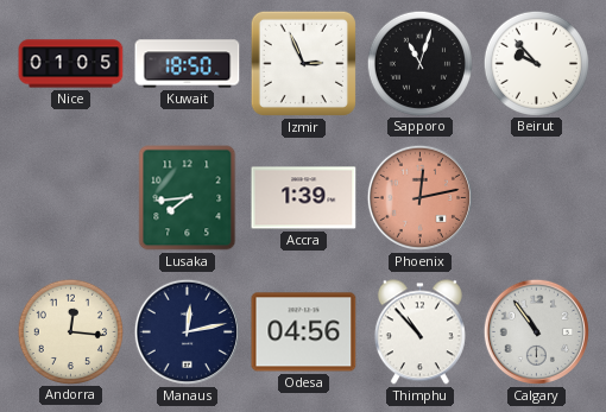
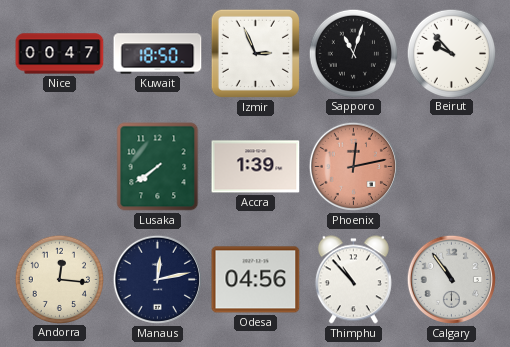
Nice: 01:05 -> 00:47
Lusaka: 7:44 -> 7:39
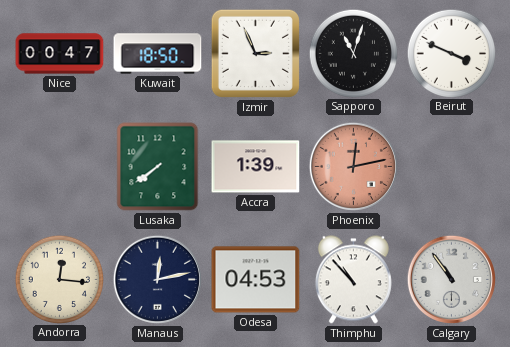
Beirut: 9:53 -> 3:49
Odesa: 04:56 -> 04:53
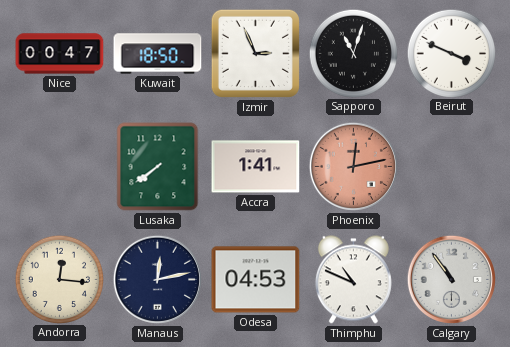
Accra: 1:39 -> 1:41
Thimphu: 10:53 -> 10:49
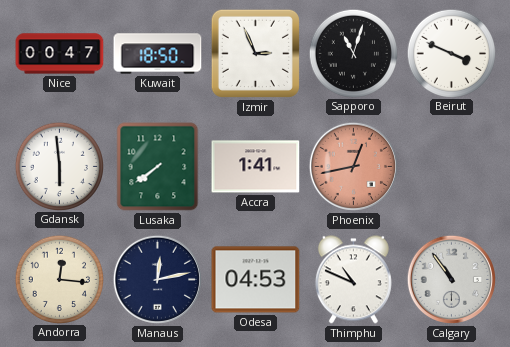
Gdansk: none -> 5:59
Phoenix: 12:13 -> 12:43
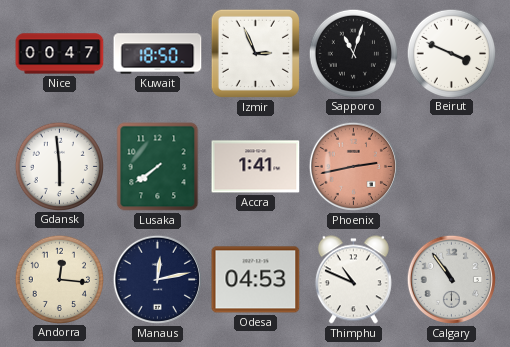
Phoenix: 12:43 -> 2:43
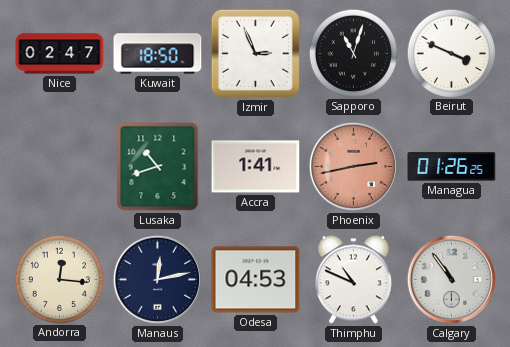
Nice: 00:47 -> 02:47
Gdansk: 5:59 -> none
Lusaka: 7:39 -> 10:42
Managua: none -> 01:26
